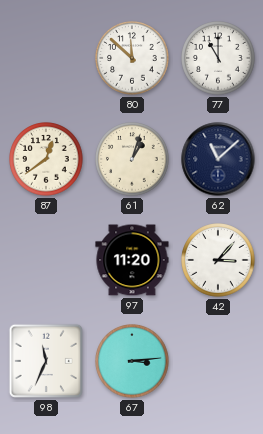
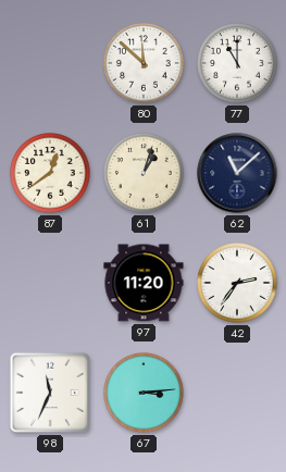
42: 3:07 -> 2:36
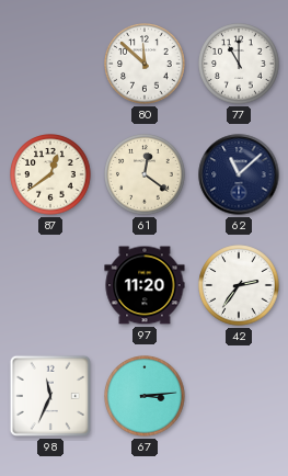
61: 1:03 -> 12:21
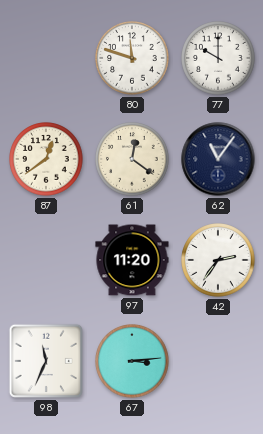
80: 11:52 -> 11:48
77: 11:00 -> 10:00
62: 11:08 -> 11:06
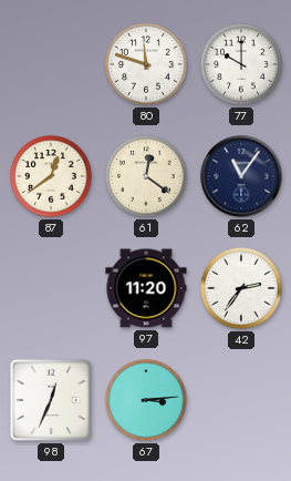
98: 11:34 -> 12:34
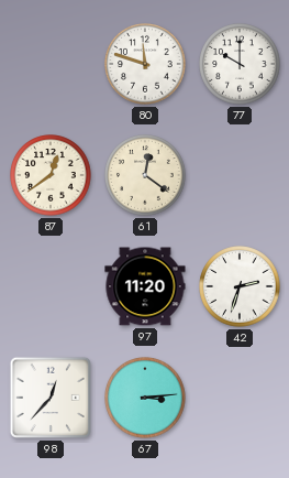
62: 11:06 -> none
42: 2:36 -> 2:33
98: 12:34 -> 12:37
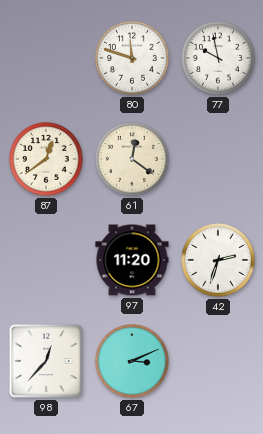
77: 10:00 -> 9:58
67: 3:14 -> 3:11
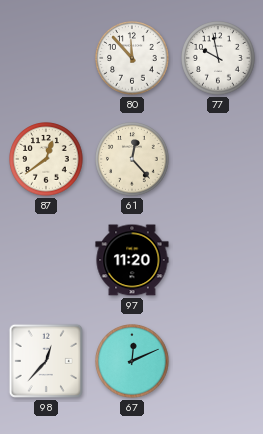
80: 11:48 -> 11:53
61: 12:21 -> 12:23
42: 2:33 -> none
67: 3:11 -> 12:11
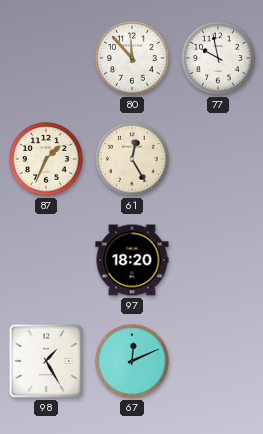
87: 12:39 -> 1:34
61: 12:23 -> 12:25
97: 11:20 -> 18:20
98: 12:37 -> 1:25
